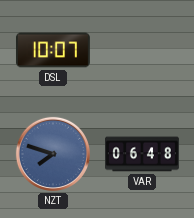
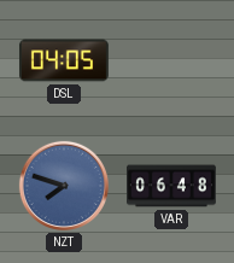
DSL: 10:07 -> 04:05
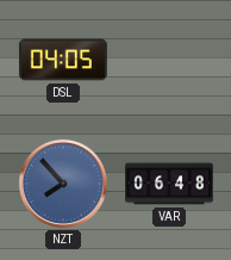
NZT: 7:48 -> 7:53
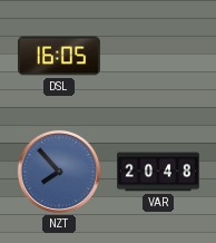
DSL: 04:05 -> 16:05
VAR: 06:48 -> 20:48
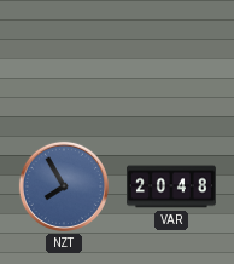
DSL: 16:05 -> none
NZT: 7:53 -> 7:55
